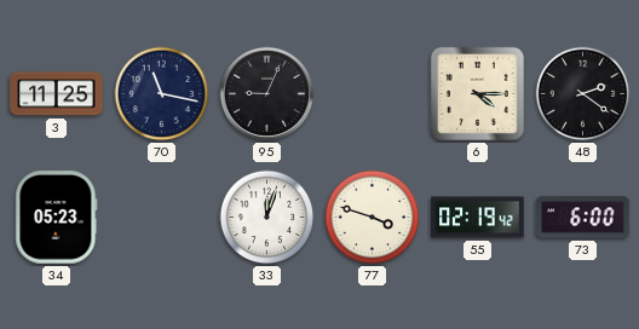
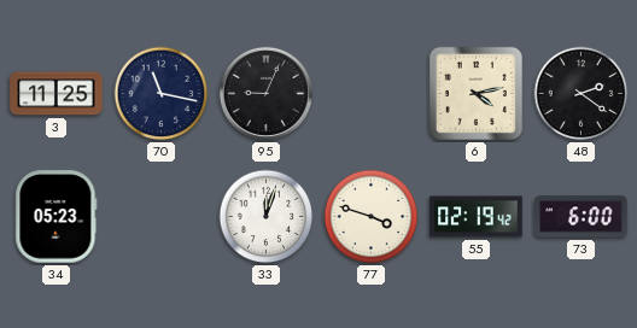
6: 4:15 -> 4:13
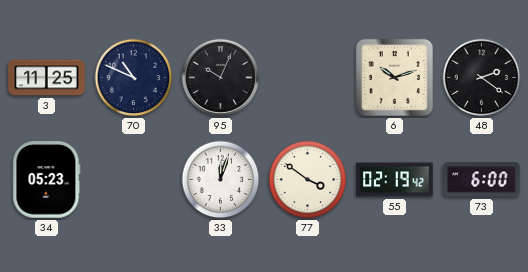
70: 11:17 -> 10:49
95: 9:04 -> 10:04
6: 4:13 -> 10:12
77: 3:48 -> 3:51
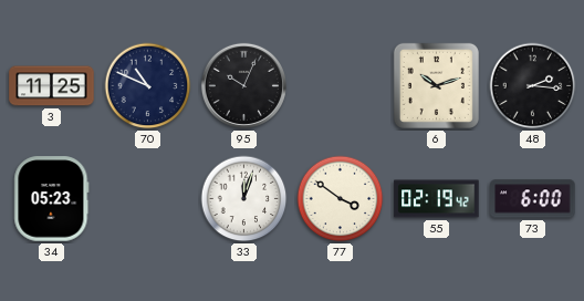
48: 2:21 -> 2:16
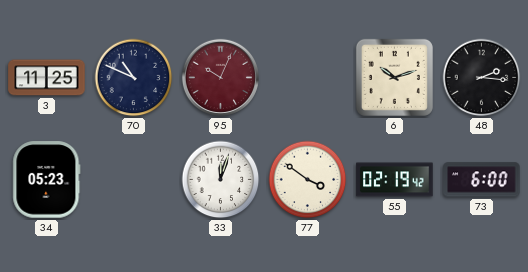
95 dial: black -> burgundy
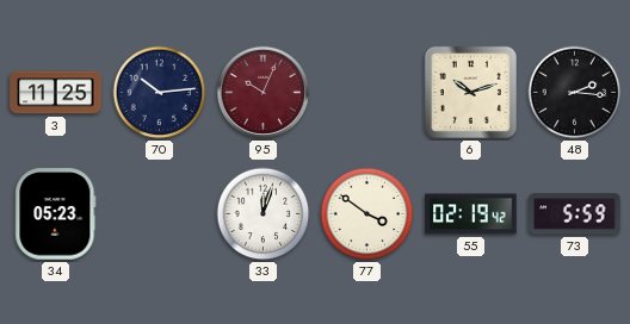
70: 10:49 -> 10:14
73: 6:00 -> 5:59
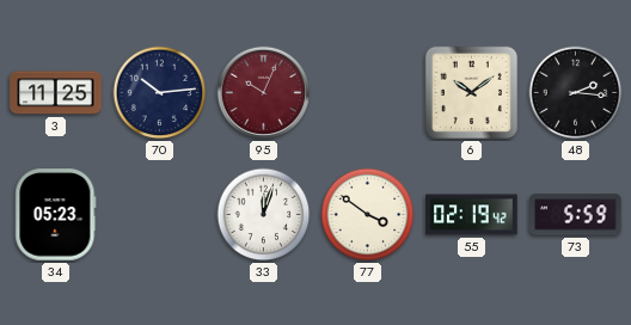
6: 10:12 -> 10:09
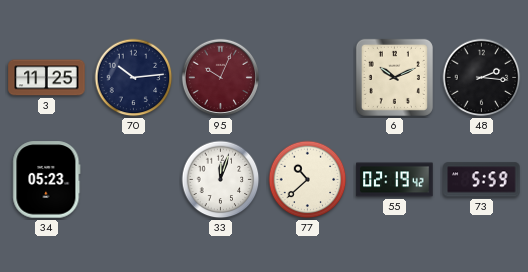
6: 10:09 -> 10:11
77: 3:51 -> 10:38
